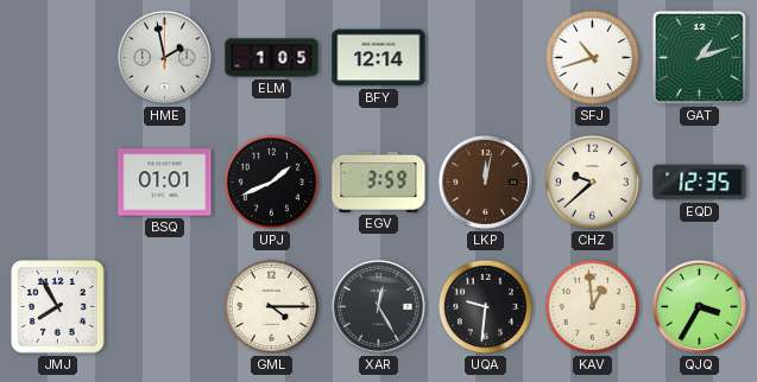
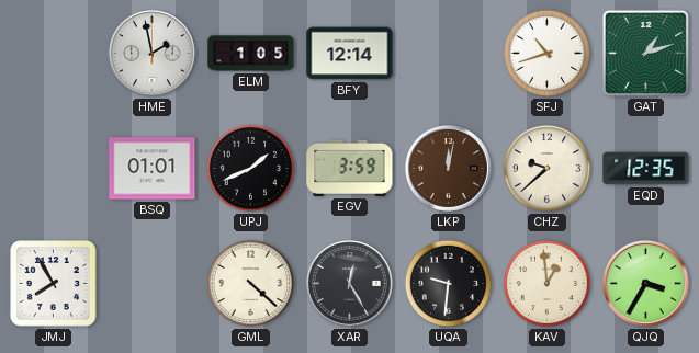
GML: 4:15 -> 4:22
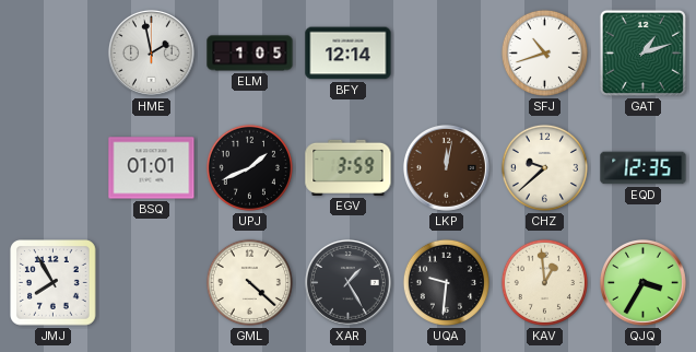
XAR: 12:25 -> 1:25
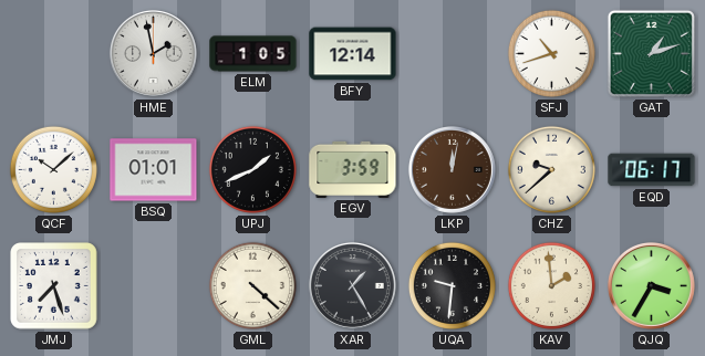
QCF: none -> 10:08
EQD: 12:35 -> 06:17
JMJ: 7:55 -> 7:27
KAV: 12:59 -> 1:59
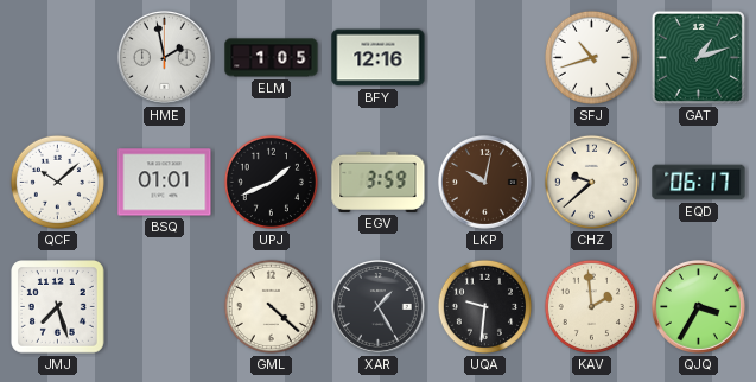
BFY: 12:14 -> 12:16
LKP: 12:02 -> 10:02
